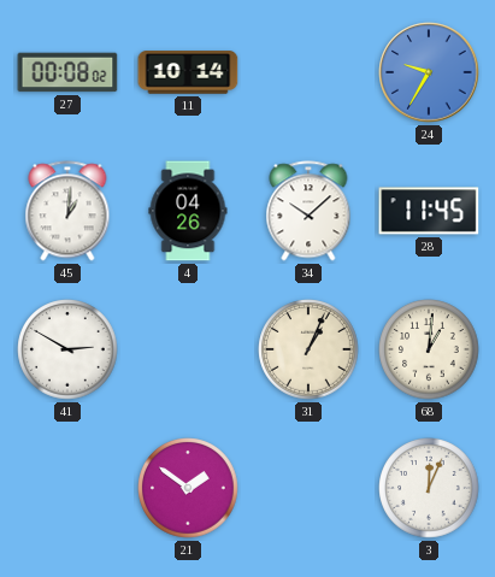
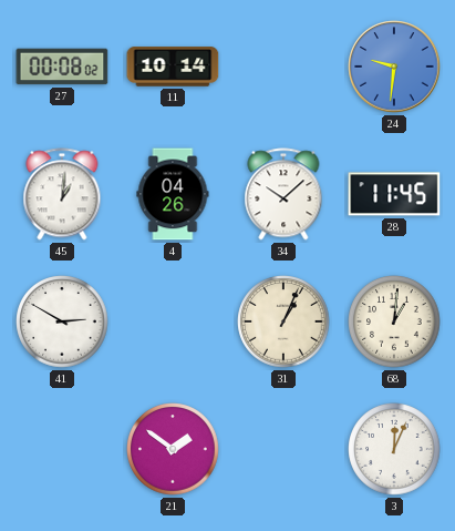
24: 9:35 -> 9:31
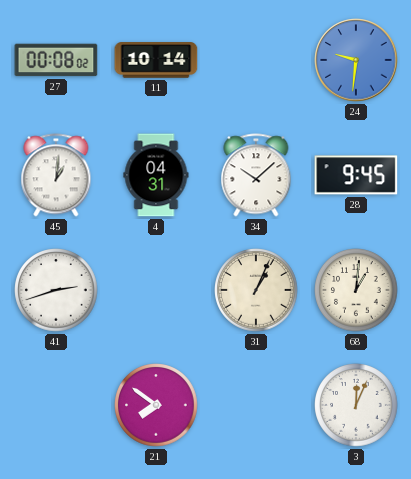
4: 04:26 -> 04:31
28: 11:45 -> 9:45
41: 2:50 -> 2:42
21: 1:51 -> 7:51
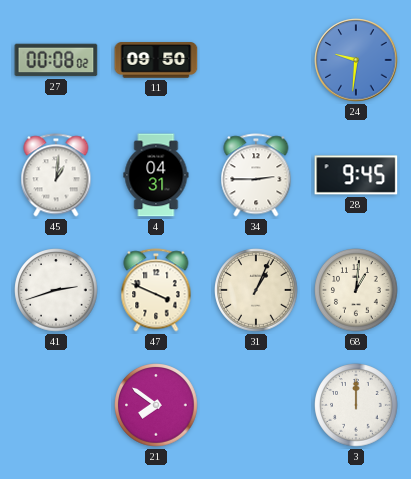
11: 10:14 -> 09:50
34: 10:08 -> 2:45
47: none -> 3:49
3: 12:04 -> 12:00
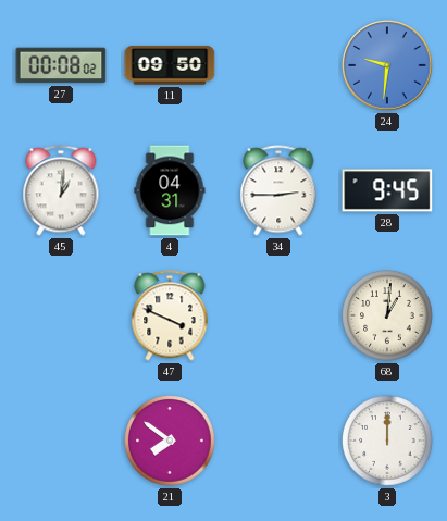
41: 2:42 -> none
31: 1:04 -> none
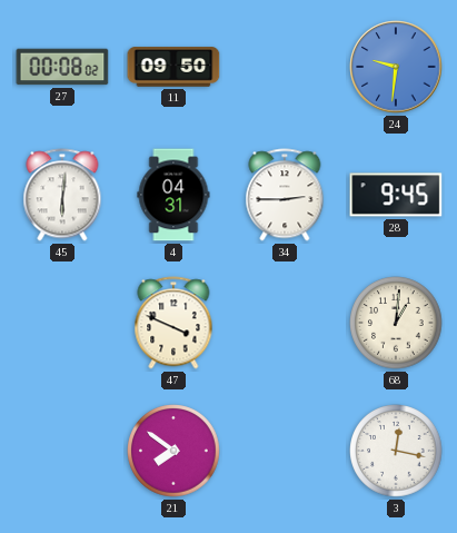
45: 1:01 -> 6:01
3: 12:00 -> 12:17
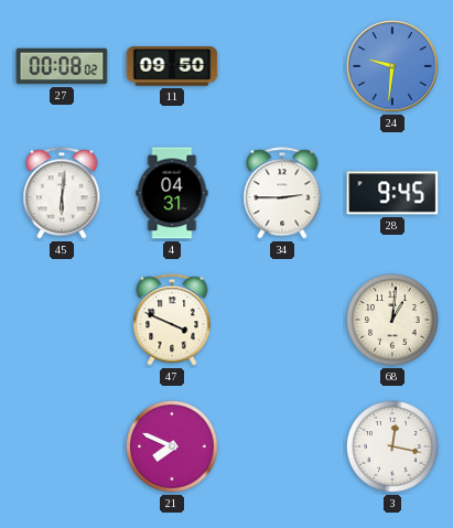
21: 7:51 -> 7:49
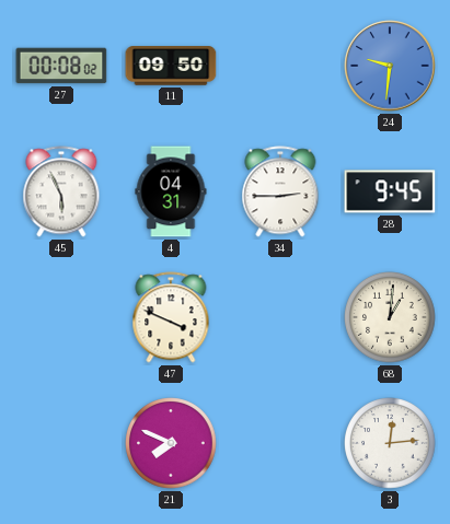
45: 6:01 -> 5:56
3: 12:17 -> 12:14
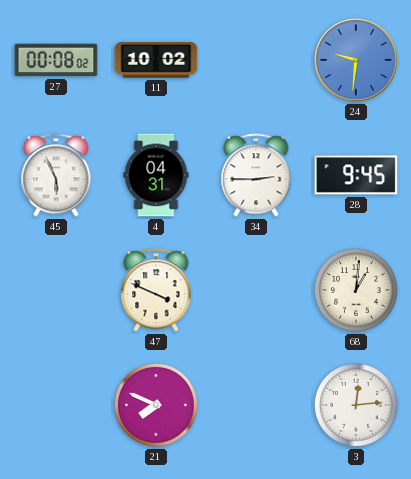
11: 09:50 -> 10:02
